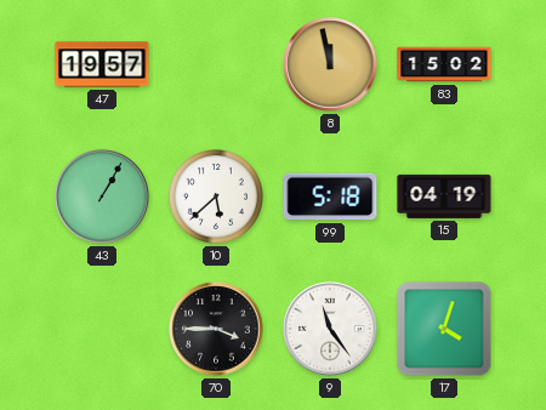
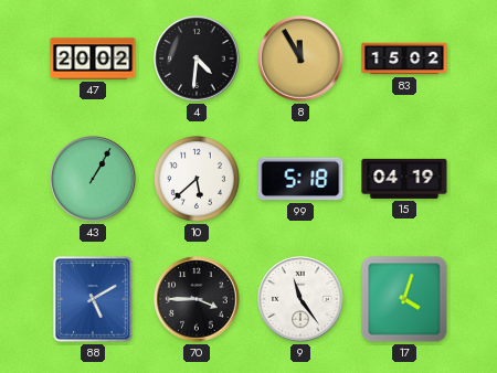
47: 19:57 -> 20:02
4: none -> 4:31
8: 11:58 -> 11:55
88: none -> 5:10
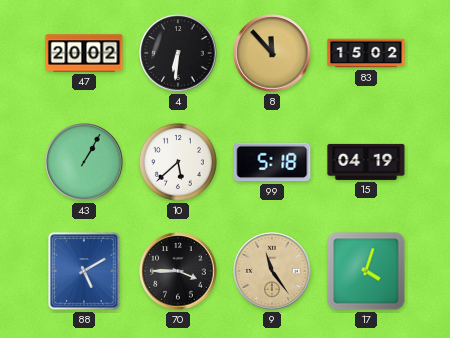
4: 4:31 -> 6:31
8: 11:55 -> 11:53
9 dial: white -> champagne
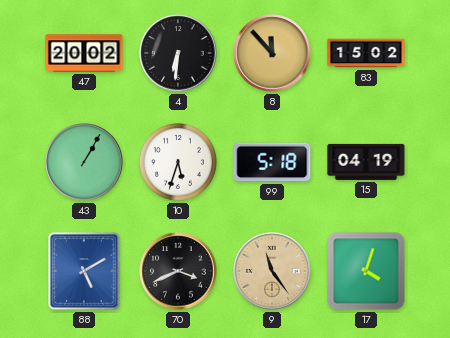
10: 5:38 -> 5:33
70: 3:45 -> 3:41
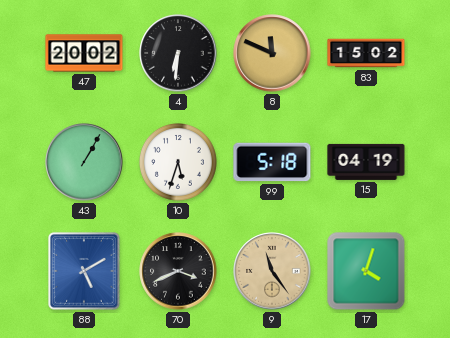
8: 11:53 -> 11:49
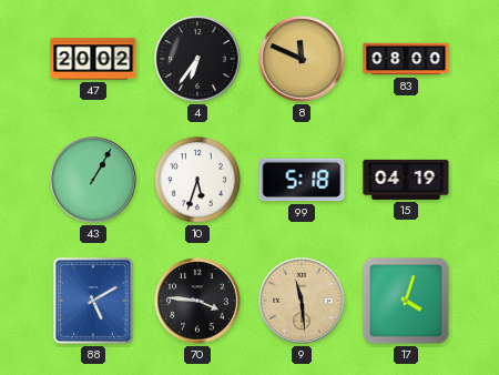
4: 6:31 -> 6:36
83: 15:02 -> 08:00
70: 3:41 -> 3:46
9: 11:24 -> 11:29
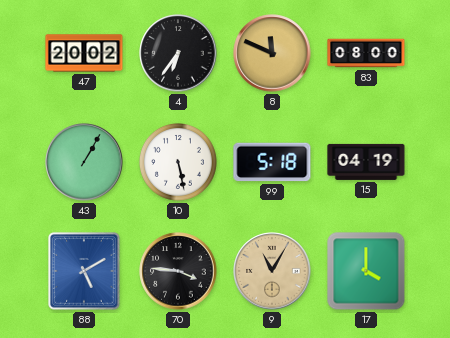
10: 5:33 -> 5:28
9: 11:29 -> 11:05
17: 4:03 -> 4:00
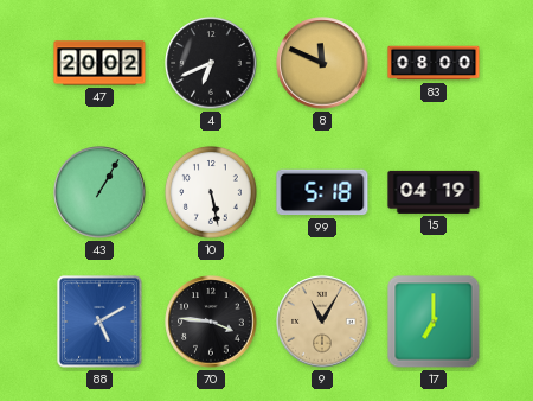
4: 6:36 -> 6:41
17: 4:00 -> 7:00
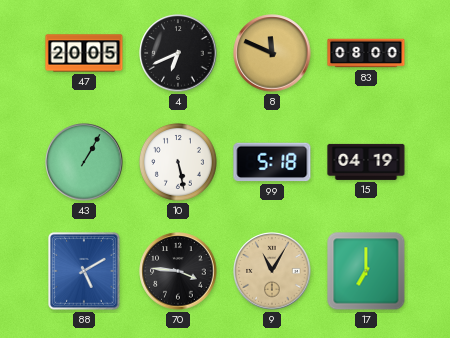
47: 20:02 -> 20:05
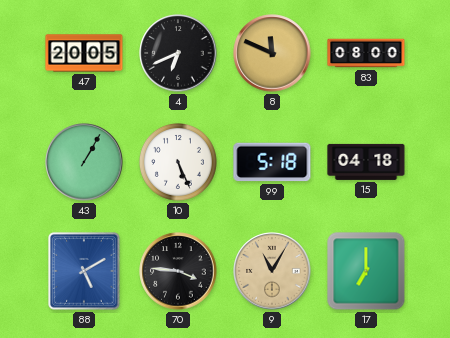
10: 5:28 -> 5:26
15: 04:19 -> 04:18
